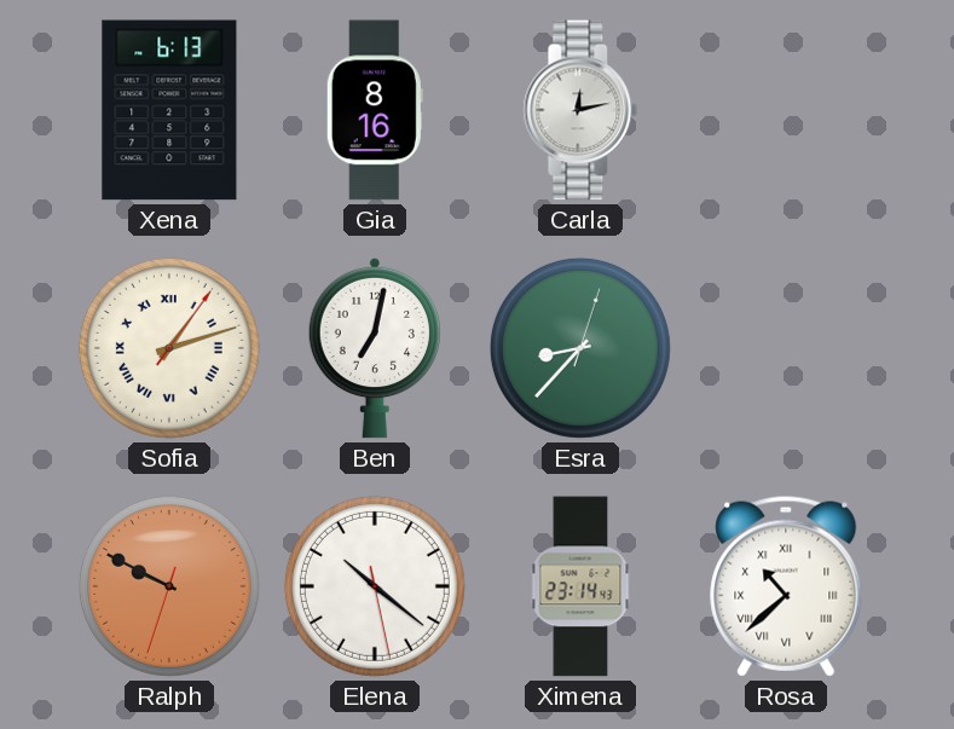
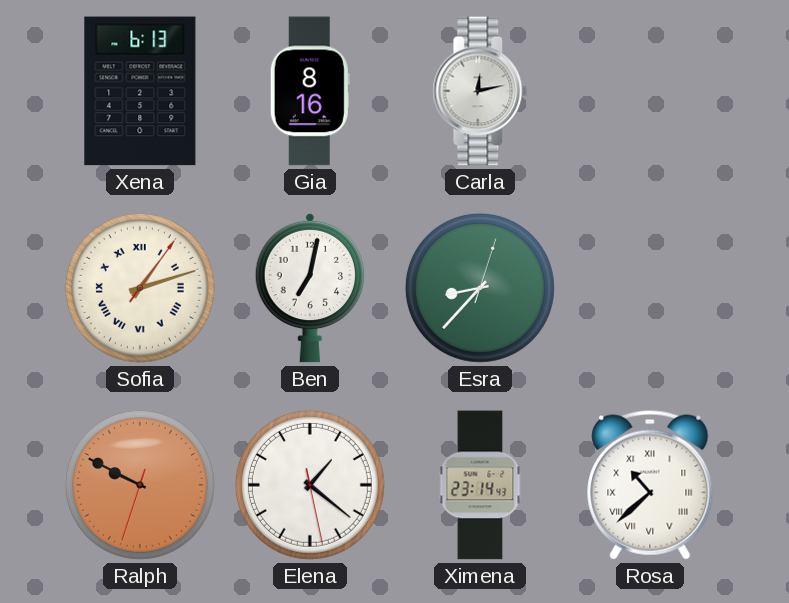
Elena: 10:21 -> 1:21
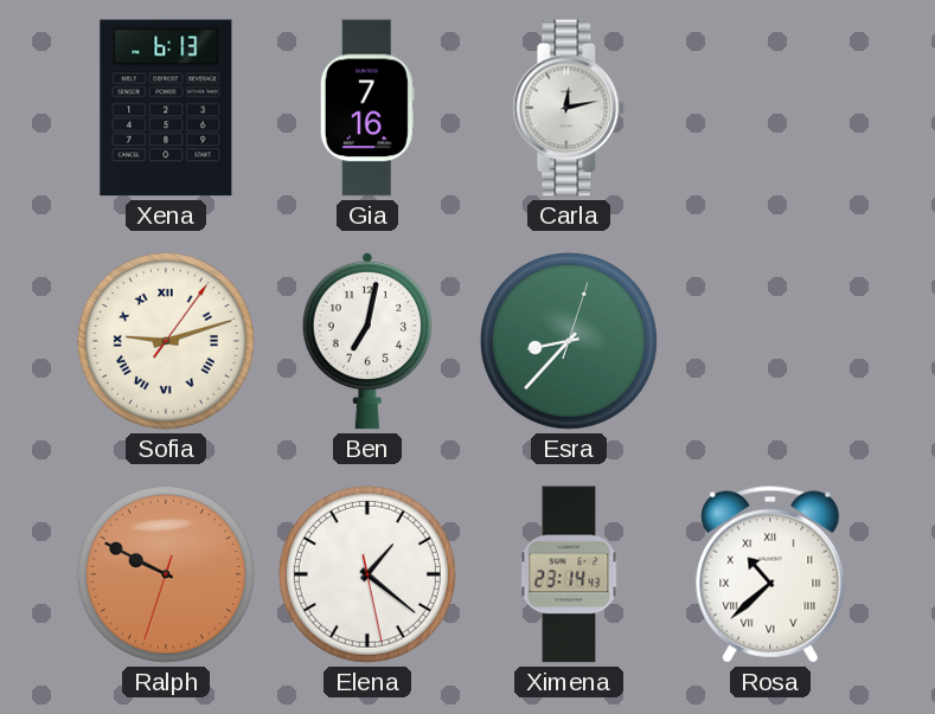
Gia: 8:16 -> 7:16
Sofia: 1:12 -> 9:12
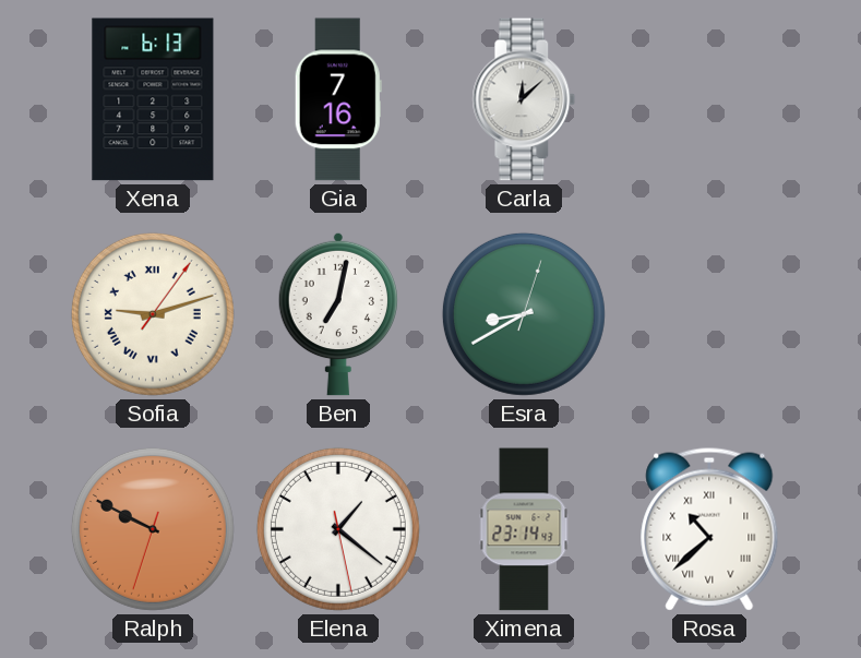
Carla: 12:13 -> 12:08
Esra: 8:37 -> 8:40
